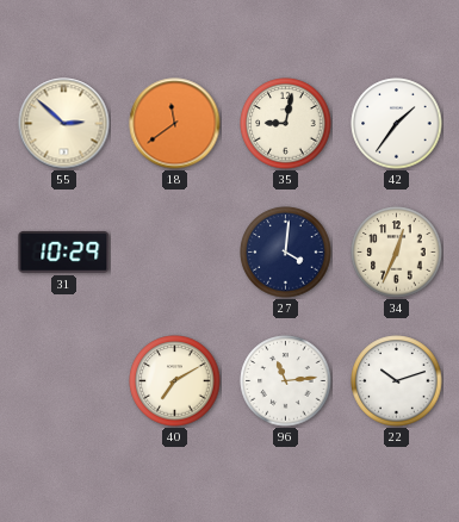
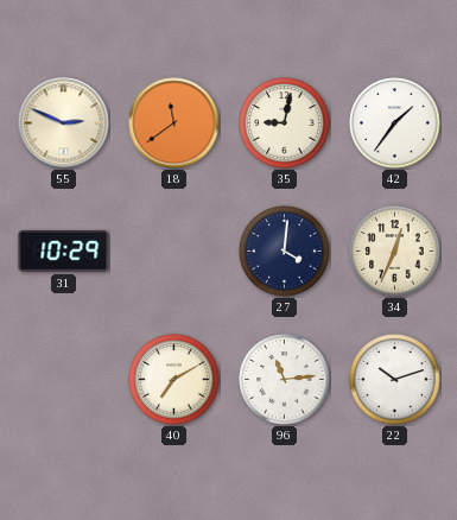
55: 2:52 -> 2:49
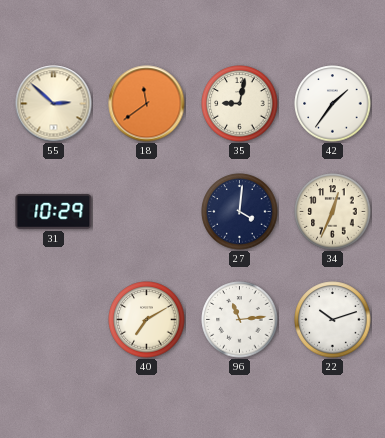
55: 2:49 -> 2:52
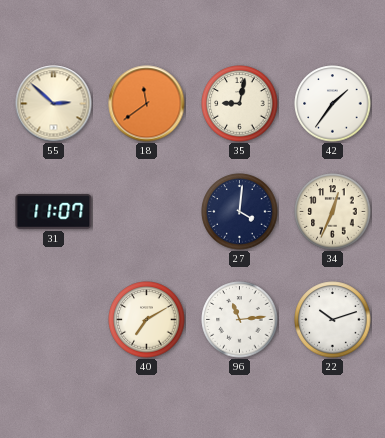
31: 10:29 -> 11:07
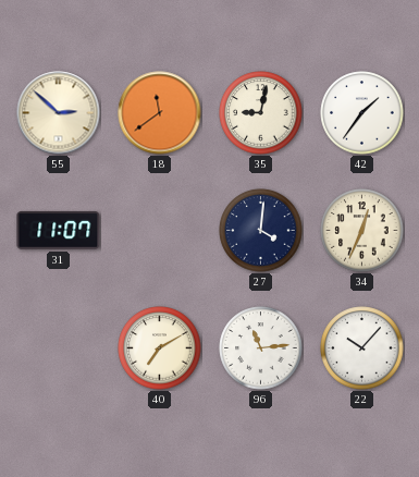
22: 10:12 -> 10:07
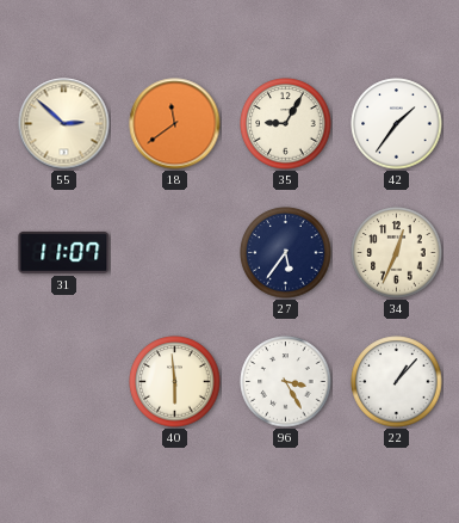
35: 9:02 -> 9:05
27: 4:01 -> 5:36
40: 7:10 -> 5:59
96: 11:14 -> 3:25
22: 10:07 -> 1:07
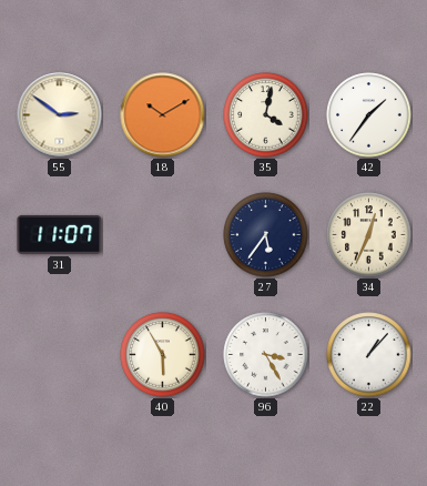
55: 2:52 -> 2:51
18: 11:39 -> 10:10
35: 9:05 -> 4:02
40: 5:59 -> 5:55
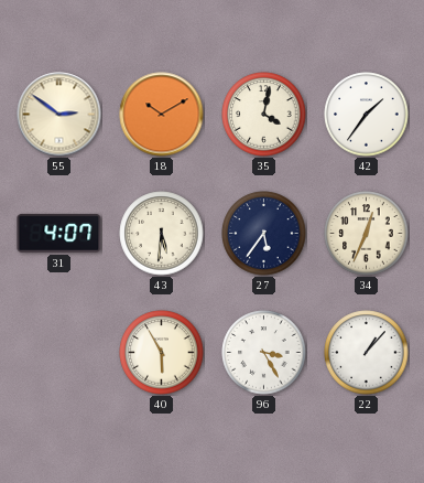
31: 11:07 -> 4:07
43: none -> 5:31
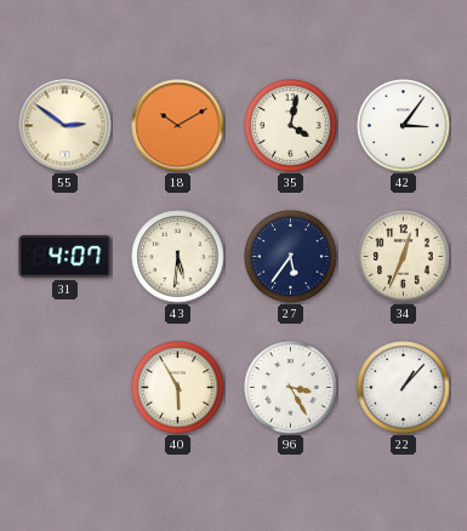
42: 1:36 -> 3:06
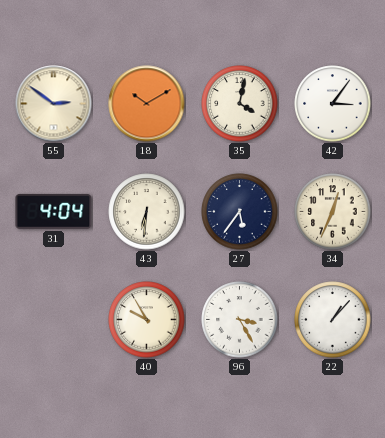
31: 4:07 -> 4:04
43: 5:31 -> 6:31
40: 5:55 -> 9:55
